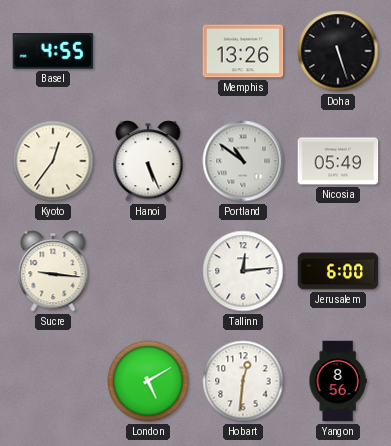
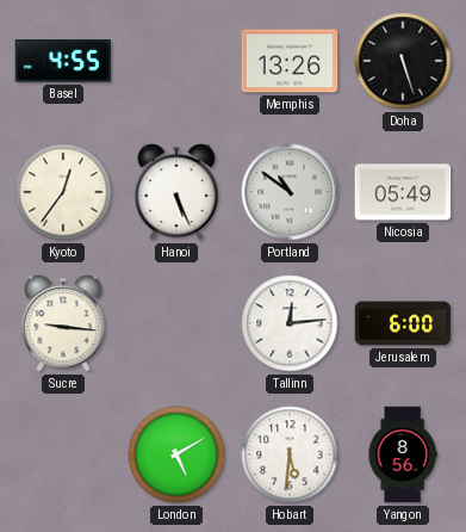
Hobart: 12:31 -> 5:31
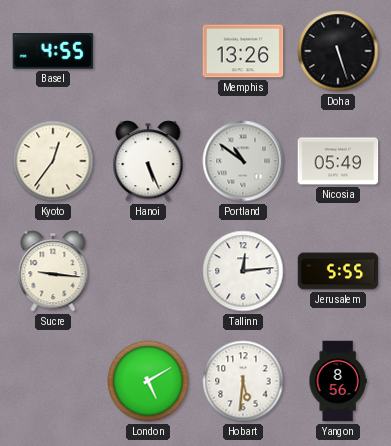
Jerusalem: 6:00 -> 5:55
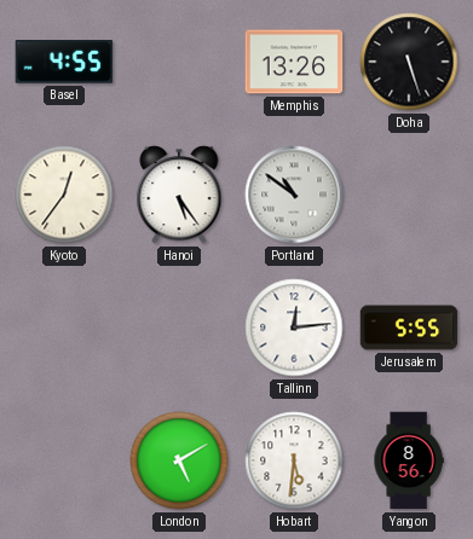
Hanoi: 5:26 -> 5:24
Nicosia: 05:49 -> none
Sucre: 9:16 -> none
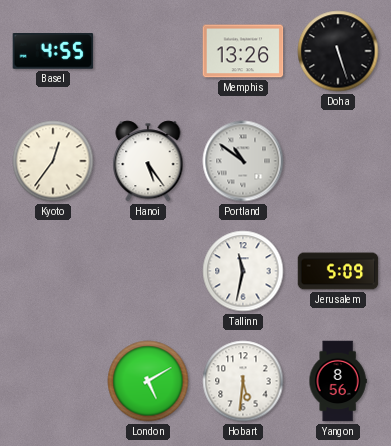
Tallinn: 12:14 -> 11:32
Jerusalem: 5:55 -> 5:09
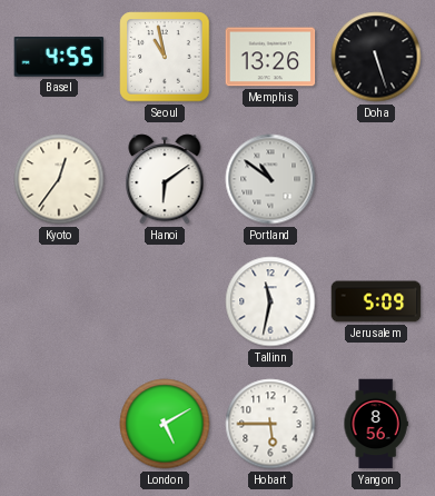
Seoul: none -> 10:58
Hanoi: 5:24 -> 6:09
Hobart: 5:31 -> 5:45
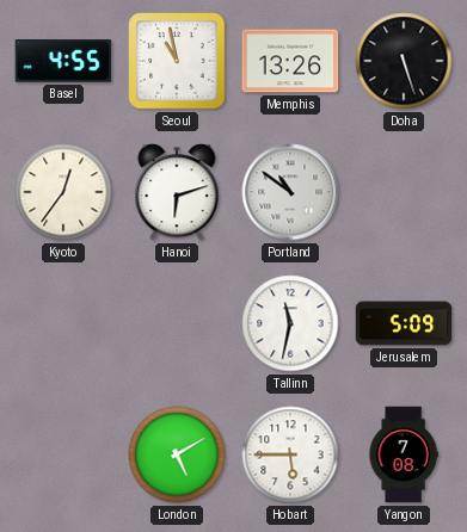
Hanoi: 6:09 -> 6:12
Yangon: 8:56 -> 7:08
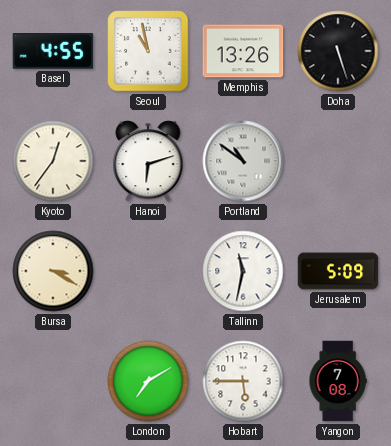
Bursa: none -> 3:20
London: 5:10 -> 7:10
